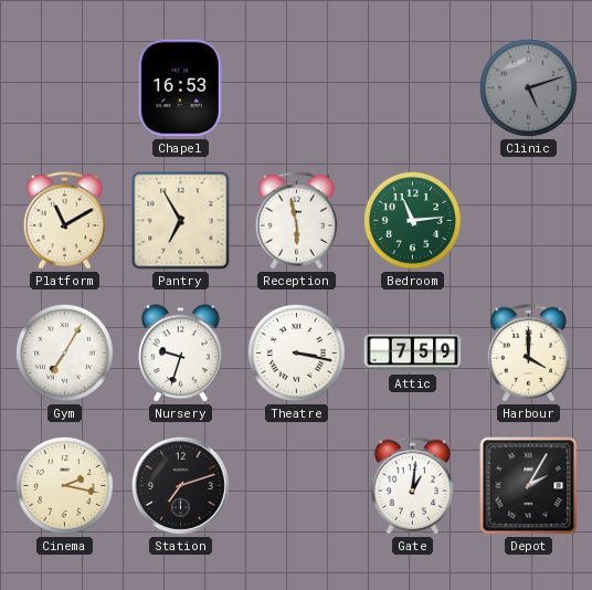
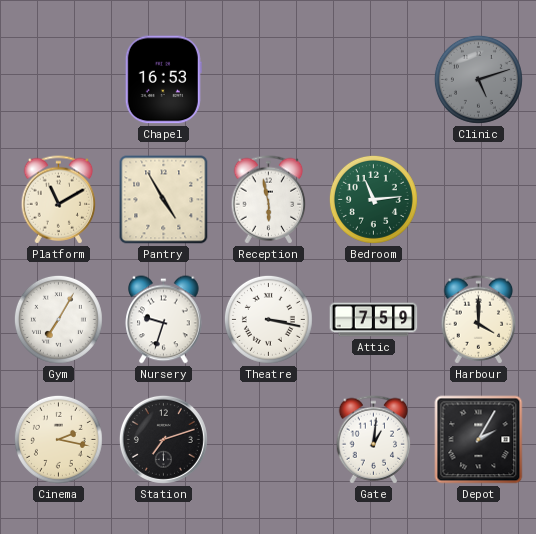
Pantry: 6:55 -> 4:55
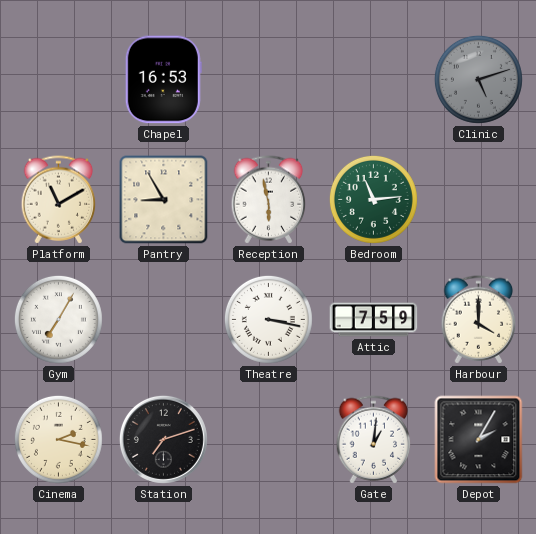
Pantry: 4:55 -> 8:55
Nursery: 9:33 -> none
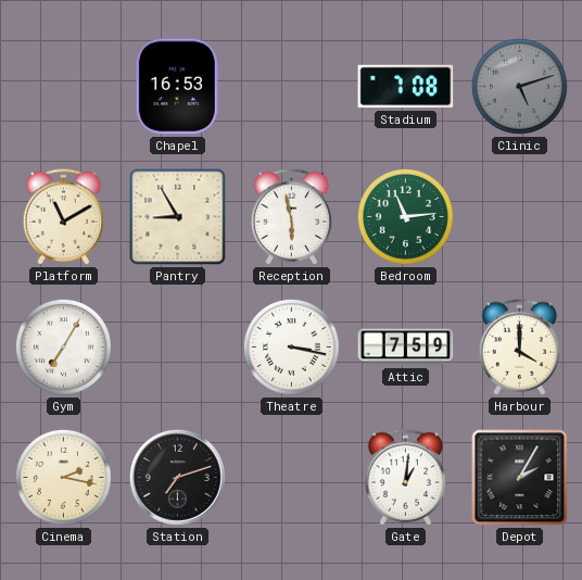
Stadium: none -> 7:08
